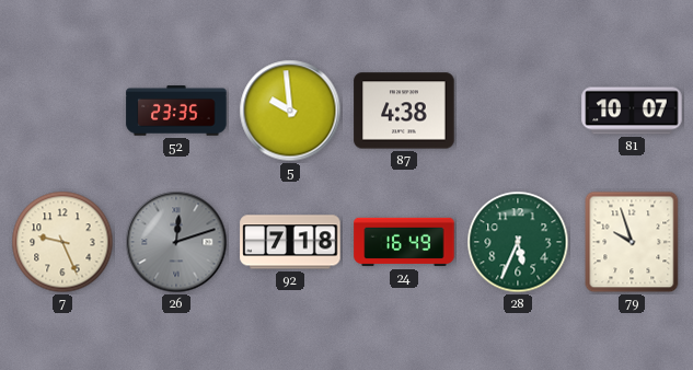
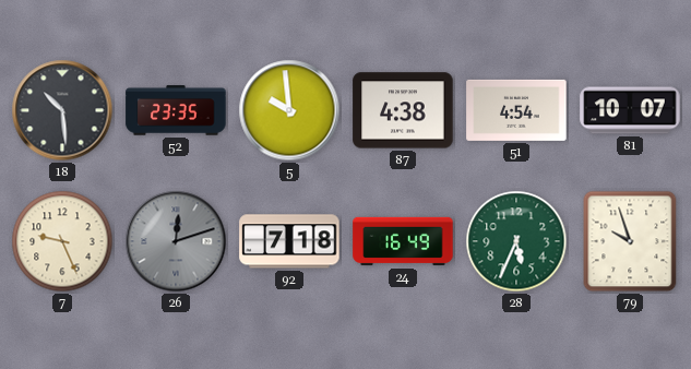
18: none -> 10:29
51: none -> 4:54
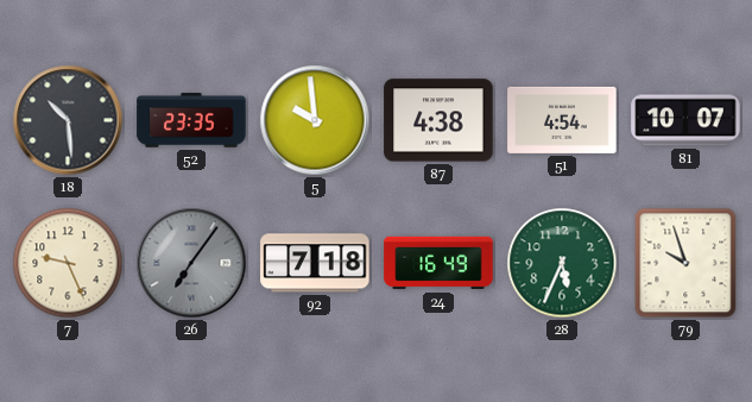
26: 12:12 -> 7:06
